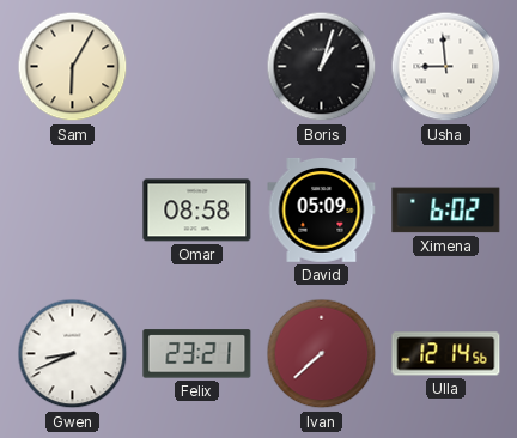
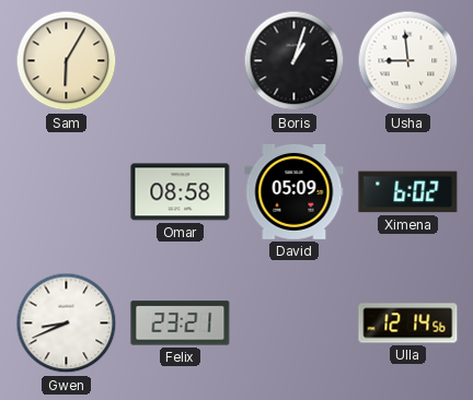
Ivan: 7:38 -> none
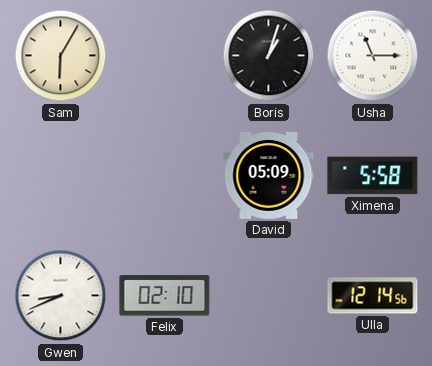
Usha: 8:59 -> 11:15
Omar: 08:58 -> none
Ximena: 6:02 -> 5:58
Felix: 23:21 -> 02:10
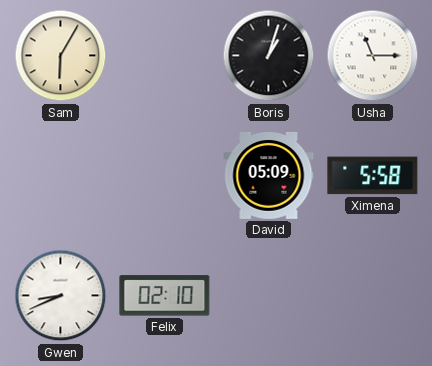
Ulla: 12:14 -> none
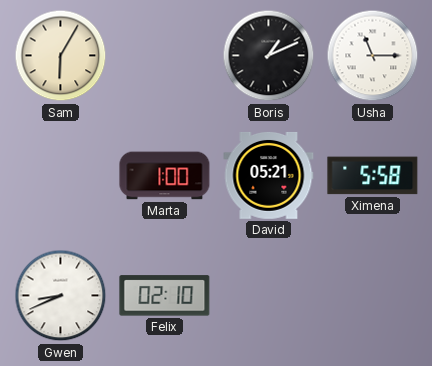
Boris: 1:03 -> 1:11
Marta: none -> 1:00
David: 05:09 -> 05:21
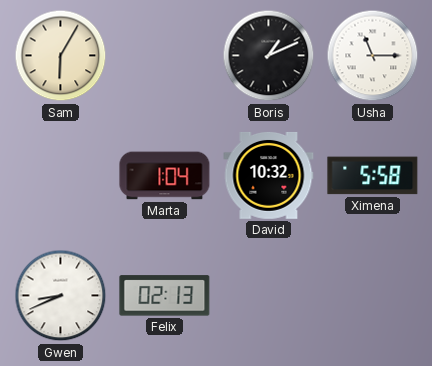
Marta: 1:00 -> 1:04
David: 05:21 -> 10:32
Felix: 02:10 -> 02:13
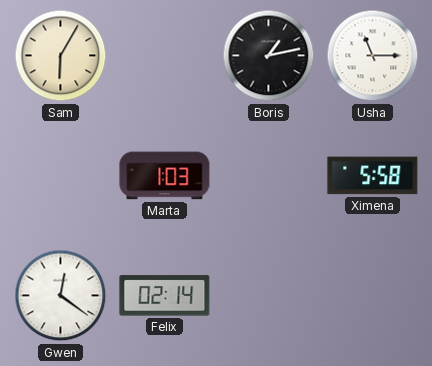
Boris: 1:11 -> 1:13
Marta: 1:04 -> 1:03
David: 10:32 -> none
Gwen: 8:41 -> 12:21
Felix: 02:13 -> 02:14
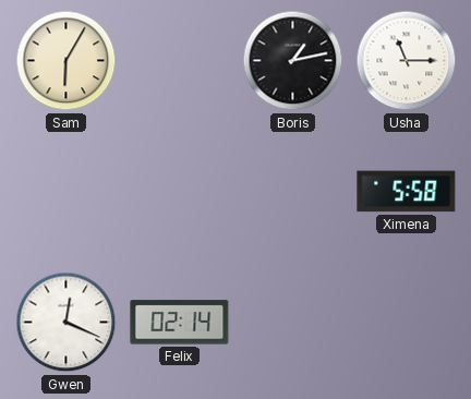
Marta: 1:03 -> none
Gwen: 12:21 -> 12:19
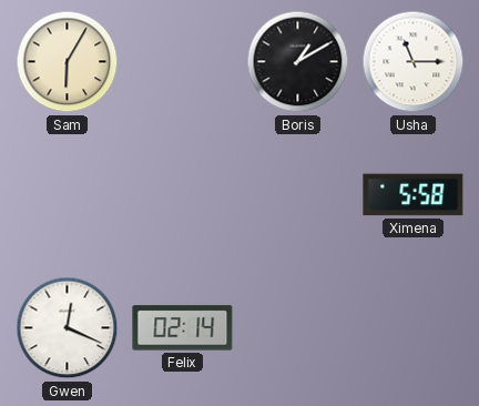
Boris: 1:13 -> 1:10
